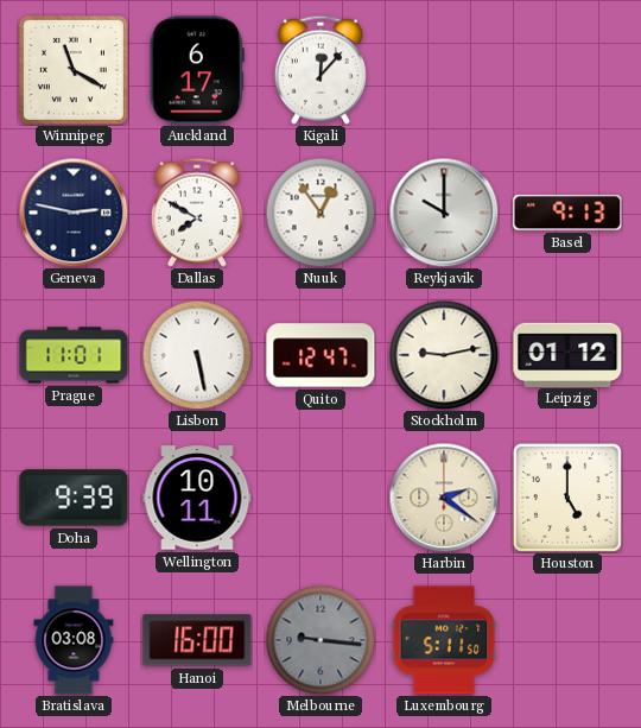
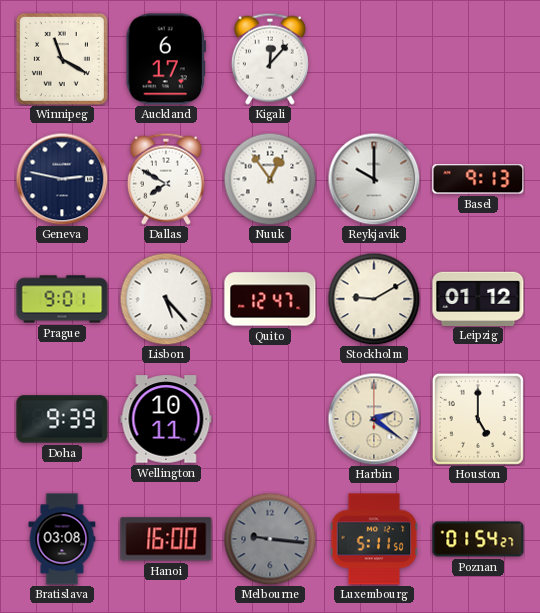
Prague: 11:01 -> 9:01
Lisbon: 5:28 -> 5:23
Stockholm: 9:13 -> 9:10
Poznan: none -> 01:54
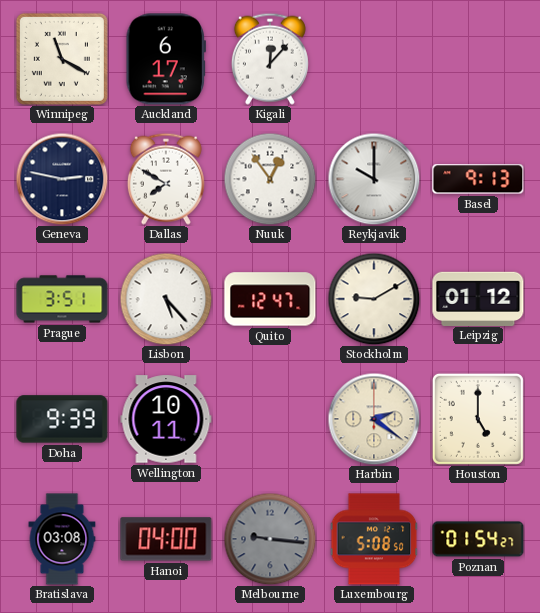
Prague: 9:01 -> 3:51
Hanoi: 16:00 -> 04:00
Luxembourg: 5:11 -> 5:08
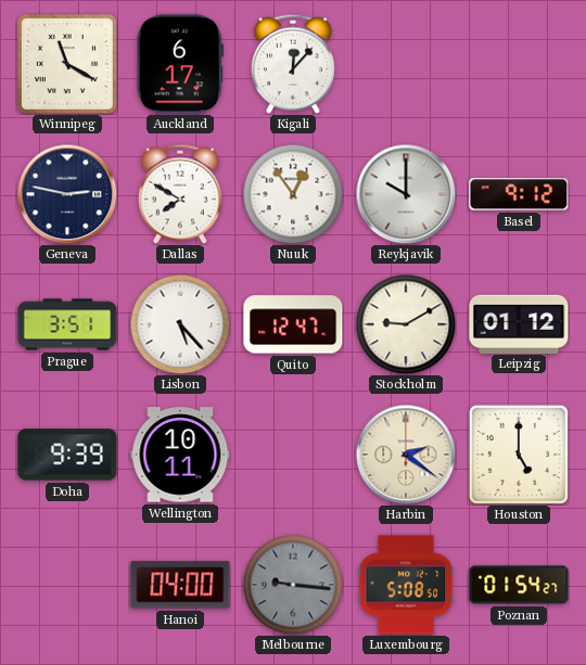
Basel: 9:13 -> 9:12
Bratislava: 03:08 -> none
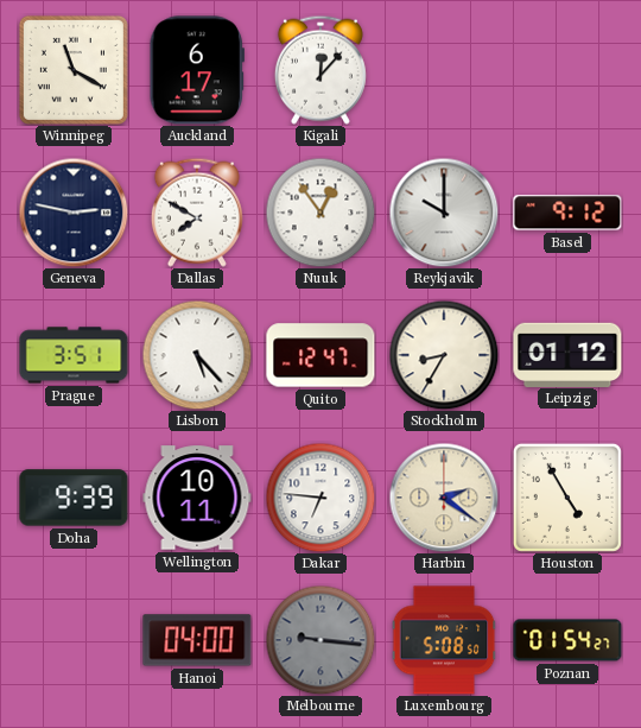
Stockholm: 9:10 -> 8:35
Dakar: none -> 6:46
Houston: 5:00 -> 4:55
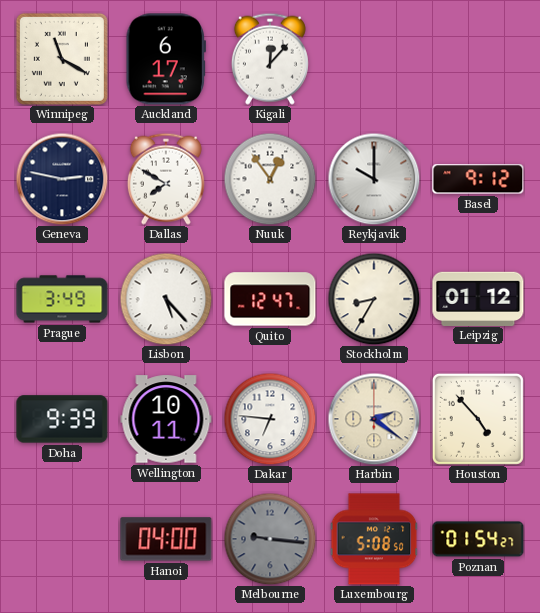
Prague: 3:51 -> 3:49
Houston: 4:55 -> 4:53
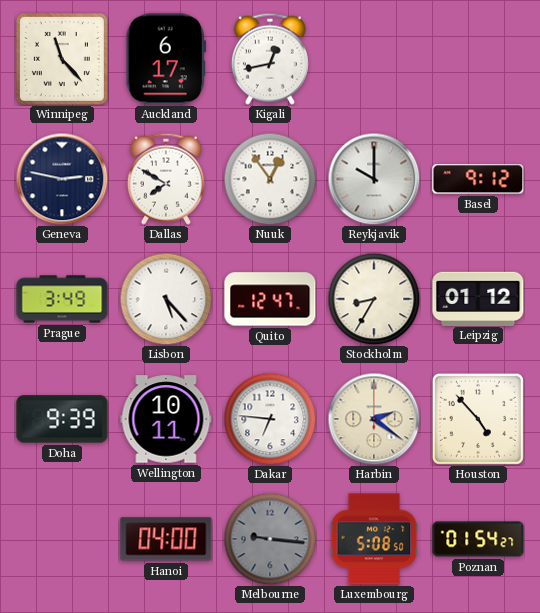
Winnipeg: 11:20 -> 11:23
Kigali: 12:07 -> 12:43
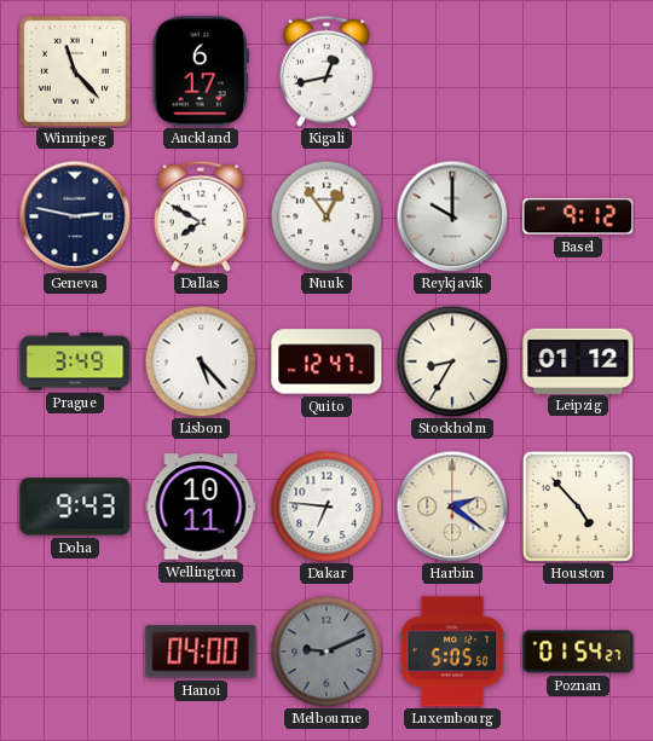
Doha: 9:39 -> 9:43
Melbourne: 9:16 -> 9:11
Luxembourg: 5:08 -> 5:05
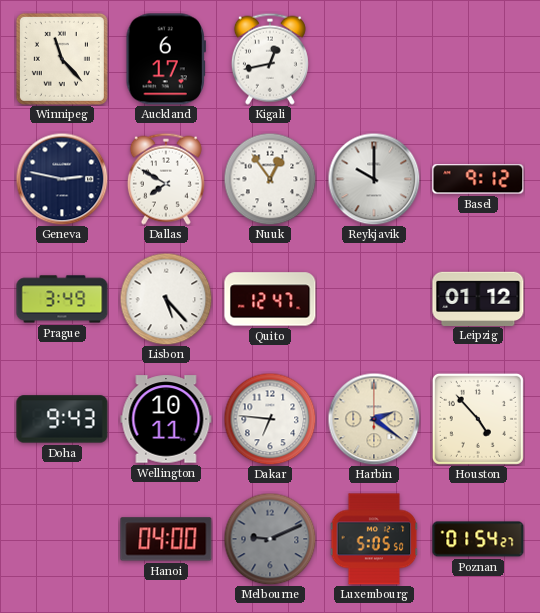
Stockholm: 8:35 -> none
